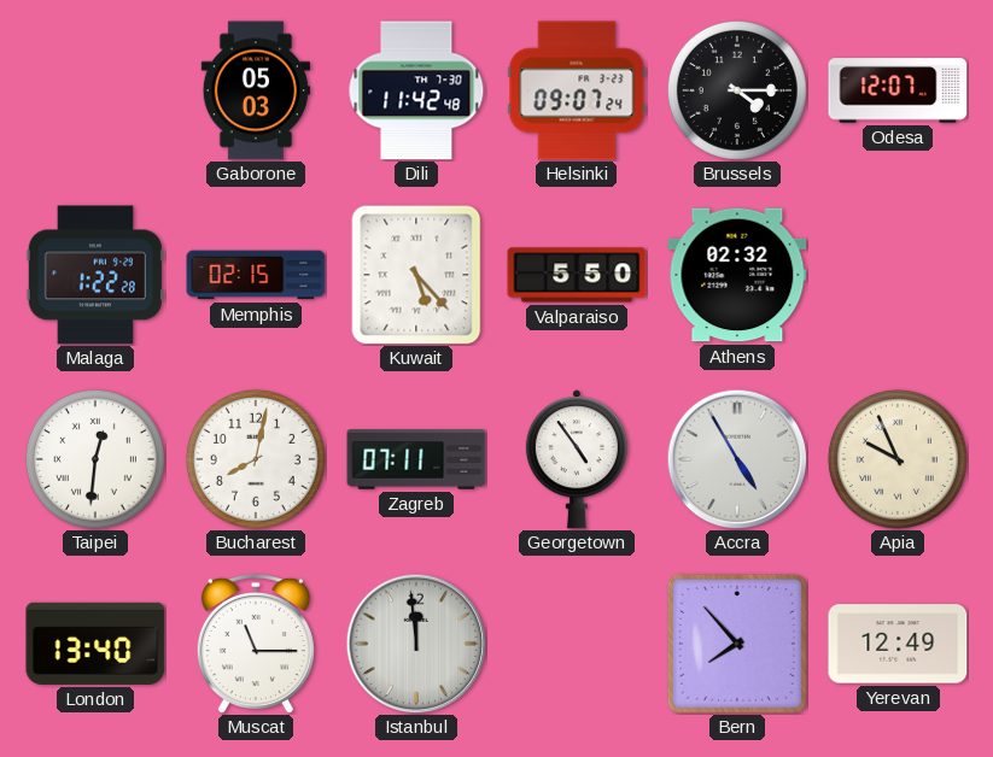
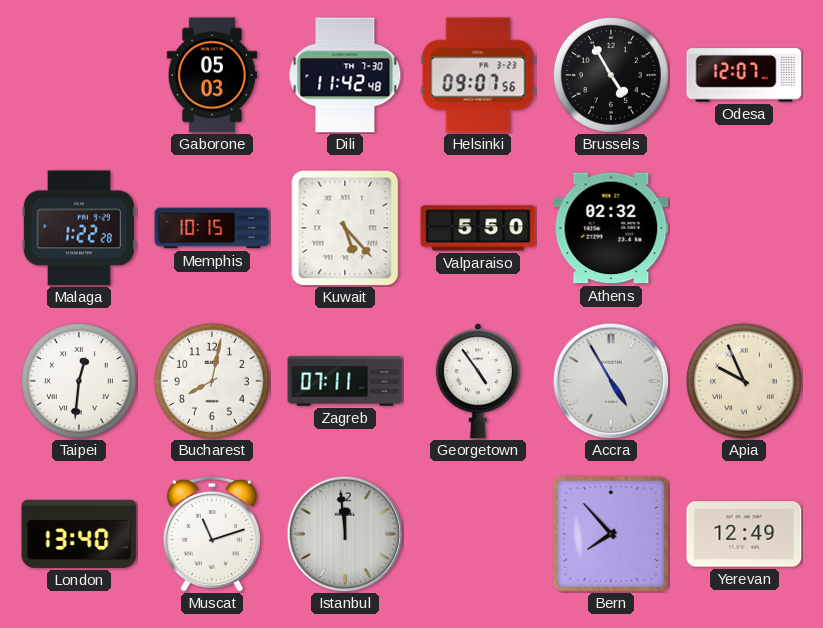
Helsinki: 09:07:24 -> 09:07:56
Brussels: 4:15 -> 4:55
Memphis: 02:15 -> 10:15
Muscat: 11:15 -> 11:12
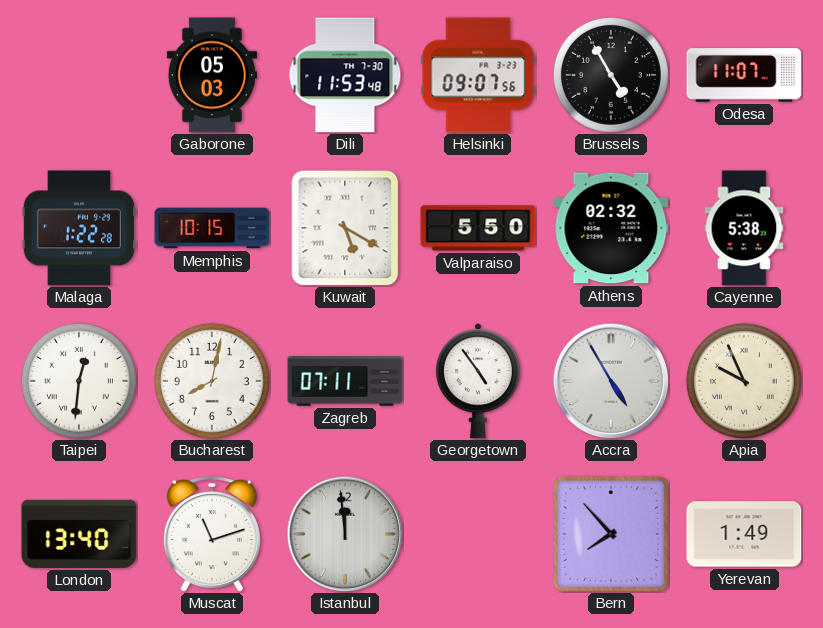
Dili: 11:42 -> 11:53
Odesa: 12:07 -> 11:07
Kuwait: 5:23 -> 5:20
Cayenne: none -> 5:38
Yerevan: 12:49 -> 1:49
